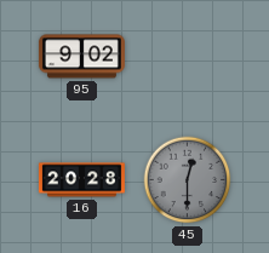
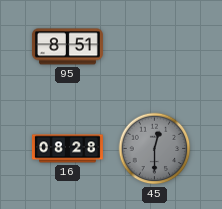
95: 9:02 -> 8:51
16: 20:28 -> 08:28
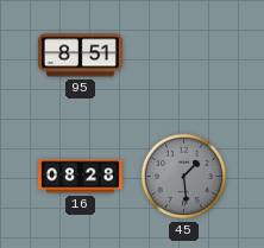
45: 12:30 -> 1:29
